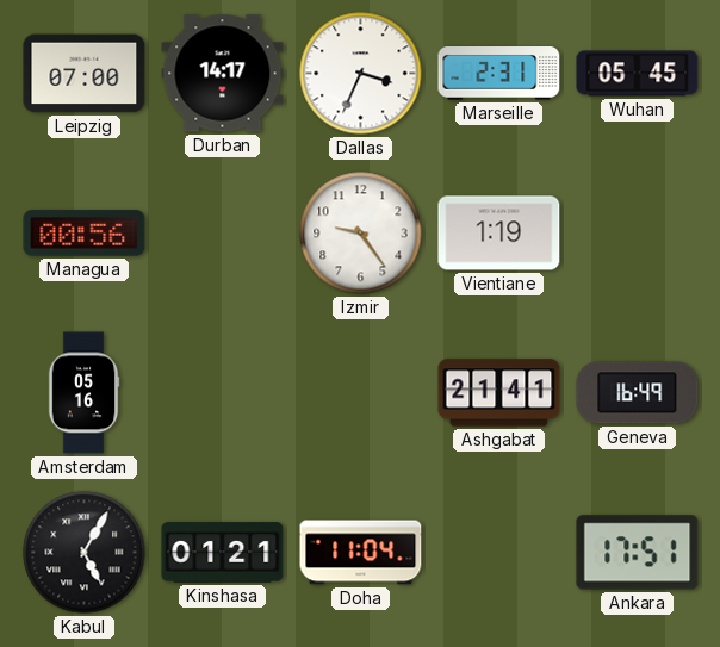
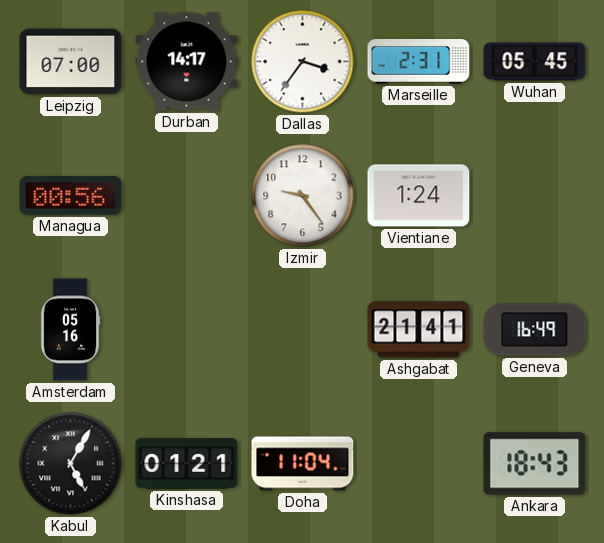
Dallas: 3:34 -> 3:36
Vientiane: 1:19 -> 1:24
Ankara: 17:51 -> 18:43
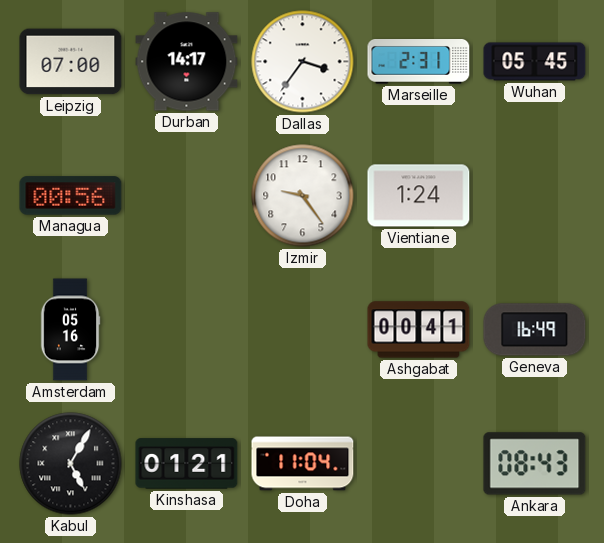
Ashgabat: 21:41 -> 00:41
Ankara: 18:43 -> 08:43
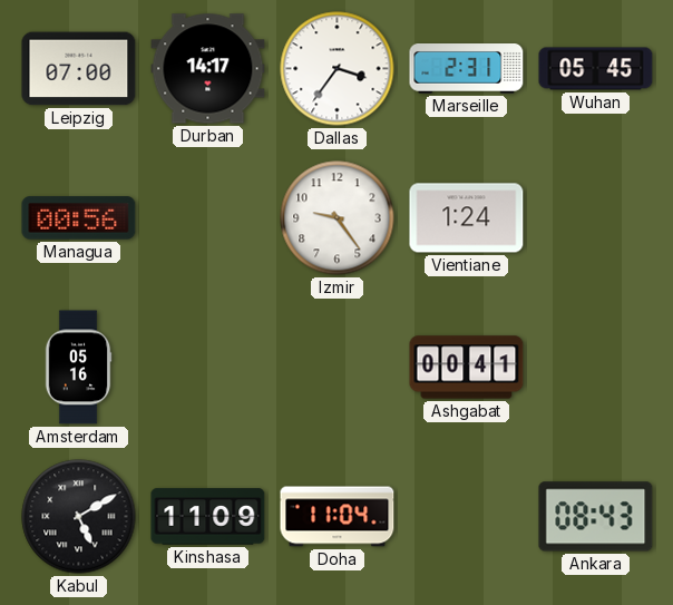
Geneva: 16:49 -> none
Kabul: 5:05 -> 5:10
Kinshasa: 01:21 -> 11:09
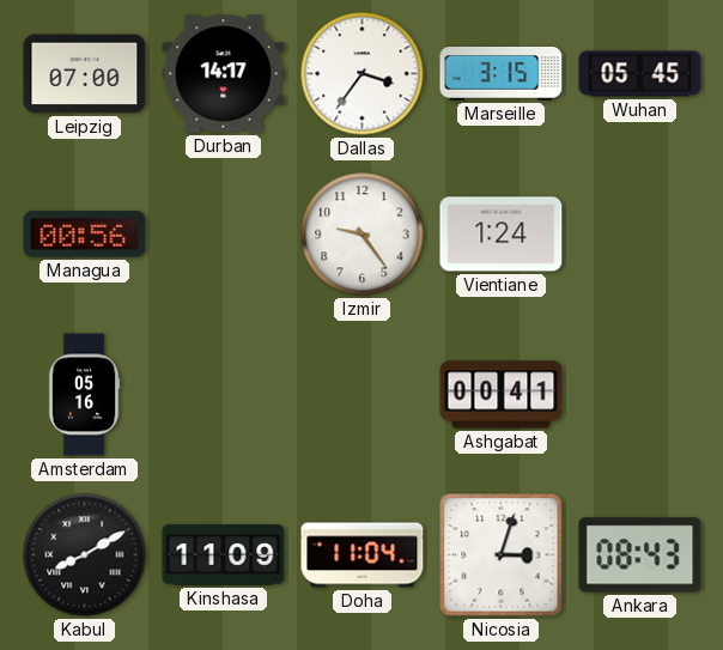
Marseille: 2:31 -> 3:15
Kabul: 5:10 -> 8:10
Nicosia: none -> 3:03
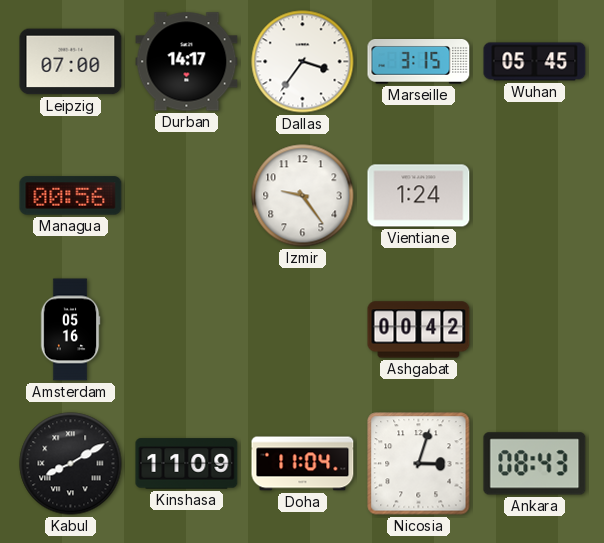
Ashgabat: 00:41 -> 00:42
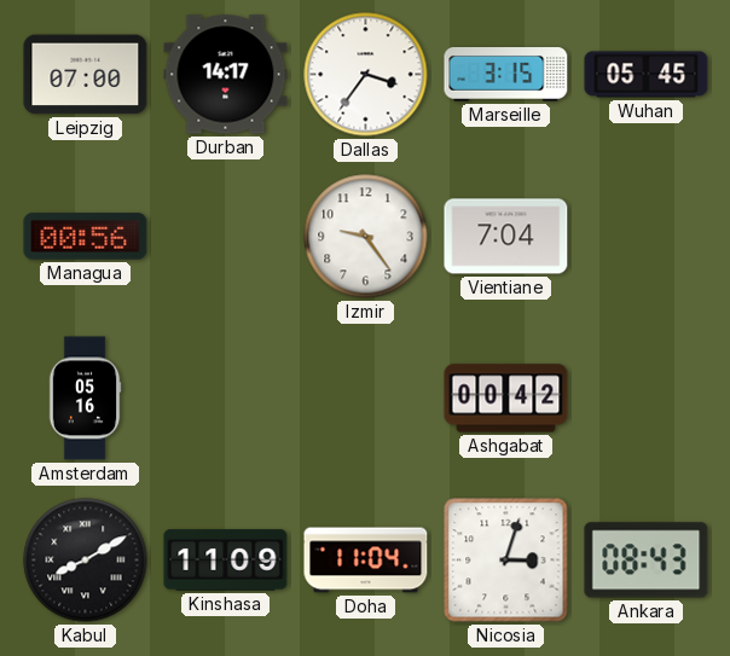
Vientiane: 1:24 -> 7:04
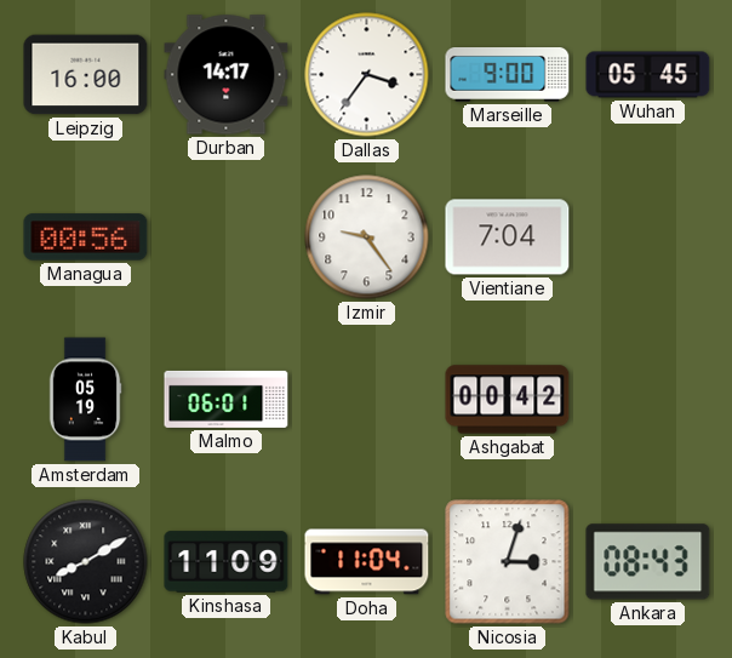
Leipzig: 07:00 -> 16:00
Marseille: 3:15 -> 9:00
Amsterdam: 05:16 -> 05:19
Malmo: none -> 06:01
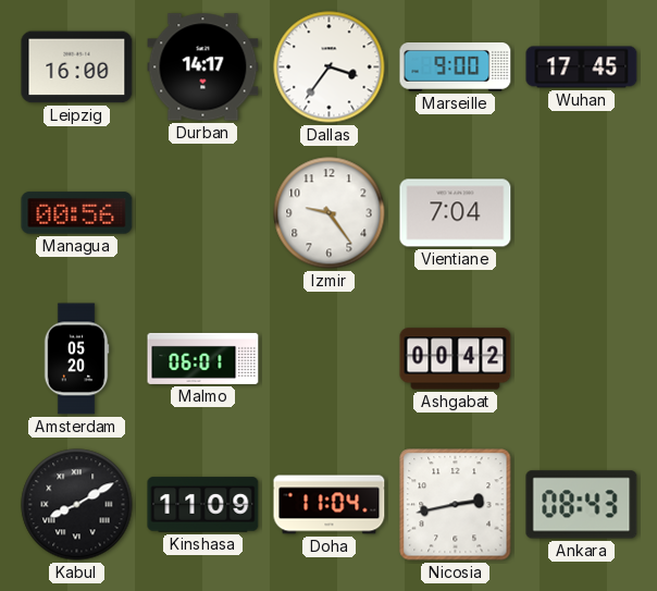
Wuhan: 05:45 -> 17:45
Amsterdam: 05:19 -> 05:20
Nicosia: 3:03 -> 2:43
